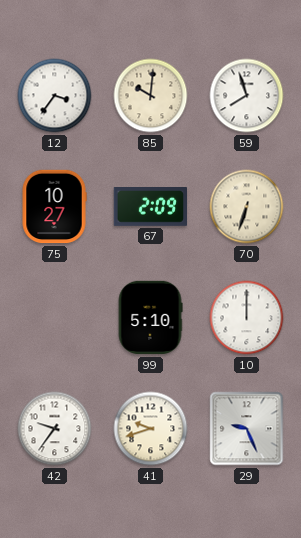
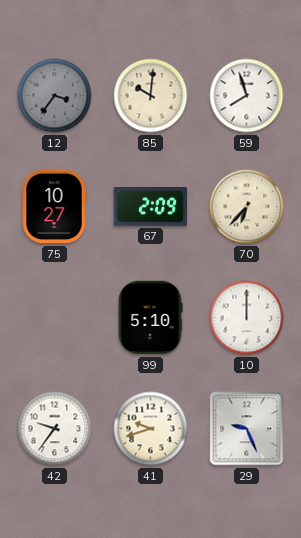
12 dial: white -> grey
70: 6:33 -> 6:37
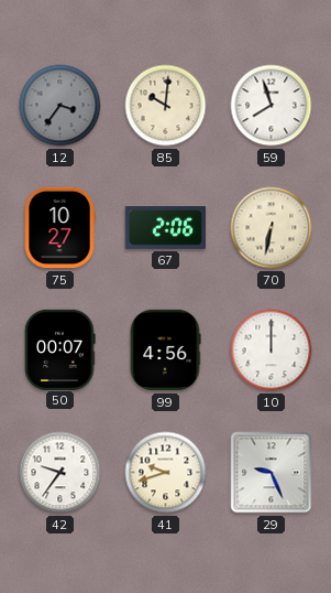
67: 2:09 -> 2:06
70: 6:37 -> 6:32
50: none -> 00:07
99: 5:10 -> 4:56
